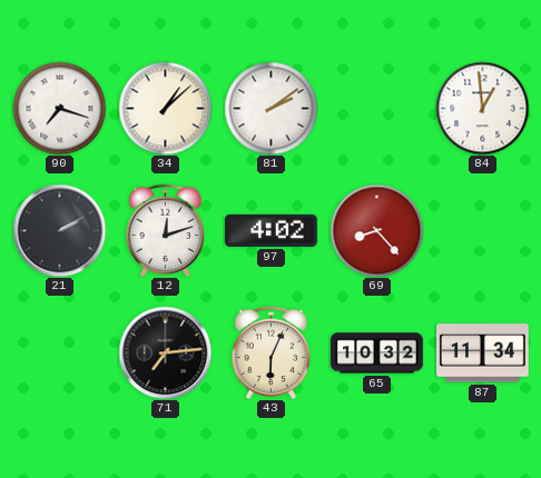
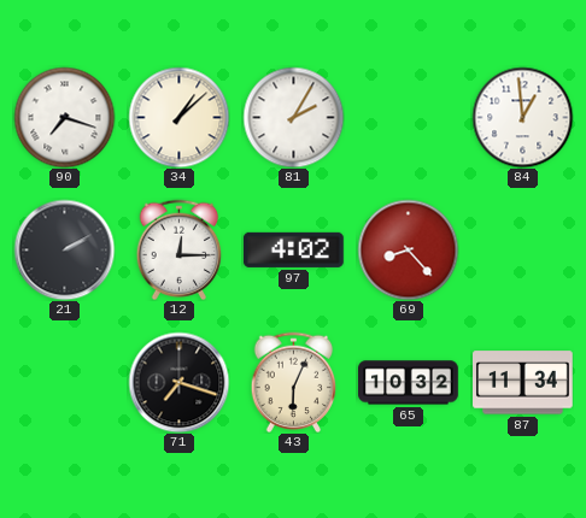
81: 2:09 -> 2:05
12: 12:12 -> 12:15
71: 7:14 -> 7:18
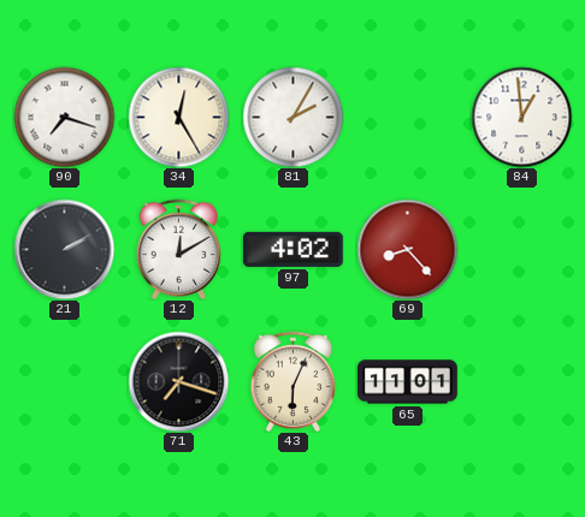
34: 1:08 -> 12:25
12: 12:15 -> 12:10
65: 10:32 -> 11:01
87: 11:34 -> none
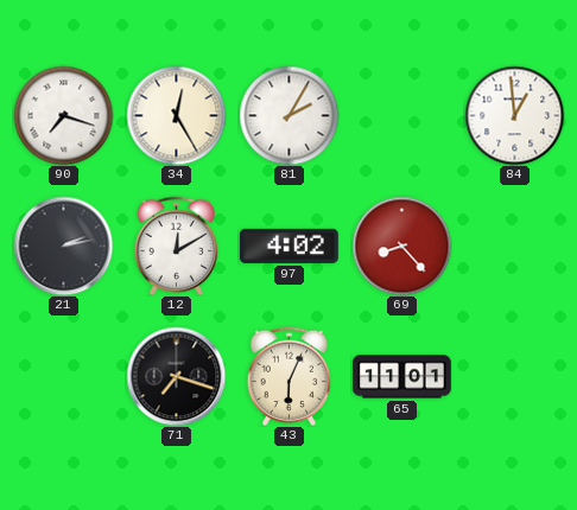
21: 2:10 -> 2:13
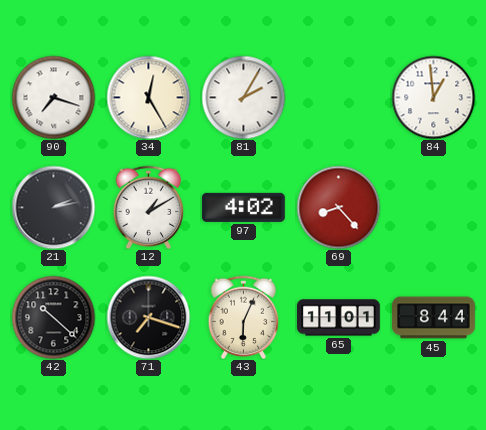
12: 12:10 -> 1:10
42: none -> 10:22
45: none -> 8:44
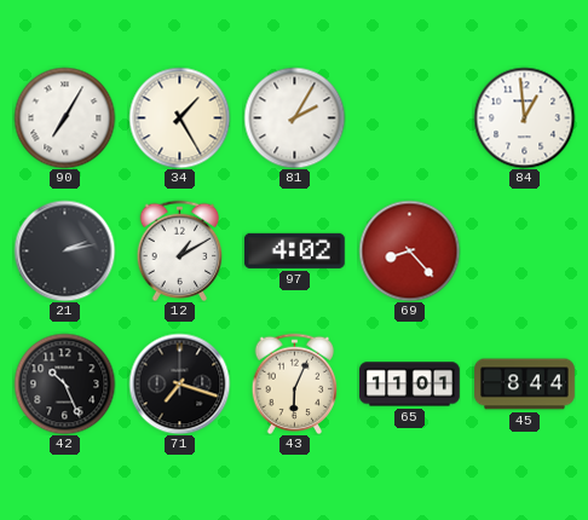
90: 7:18 -> 7:05
34: 12:25 -> 1:25
42: 10:22 -> 10:26
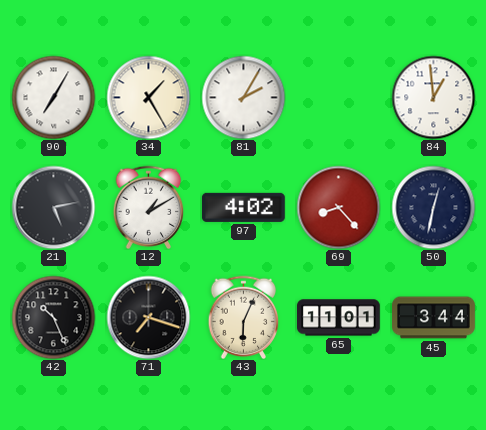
21: 2:13 -> 5:13
50: none -> 12:32
45: 8:44 -> 3:44
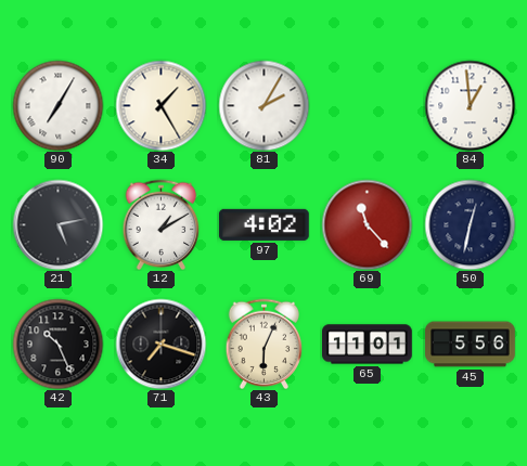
69: 8:23 -> 11:23
45: 3:44 -> 5:56
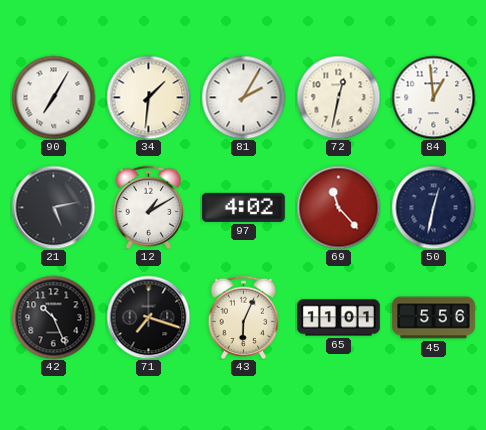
34: 1:25 -> 1:31
72: none -> 12:32
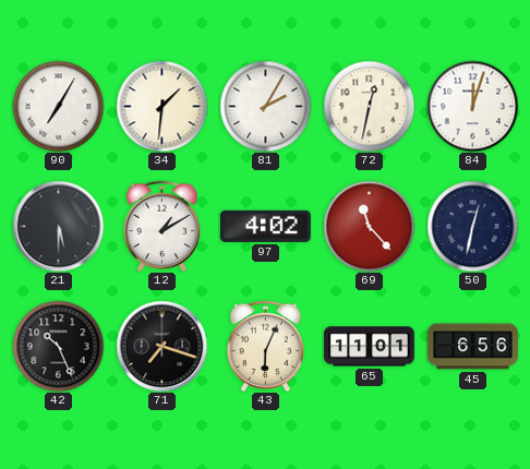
84: 12:59 -> 12:03
21: 5:13 -> 5:30
45: 5:56 -> 6:56
